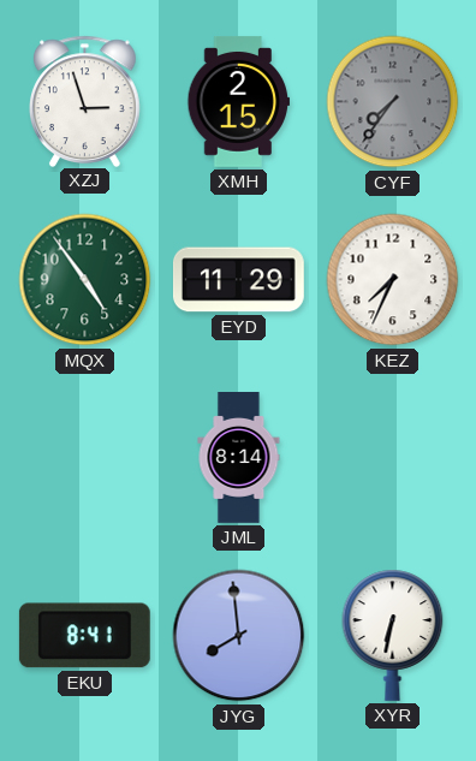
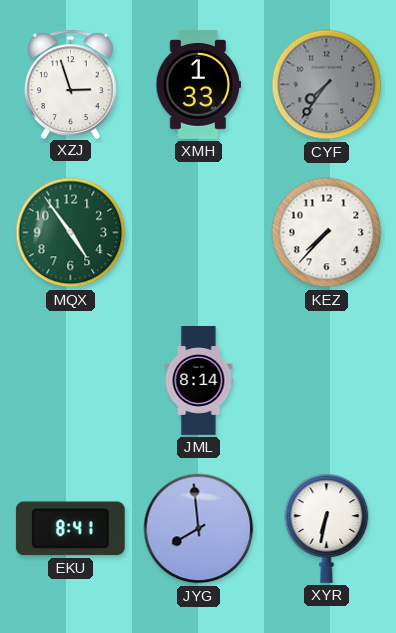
XMH: 2:15 -> 1:33
EYD: 11:29 -> none
KEZ: 7:34 -> 7:37
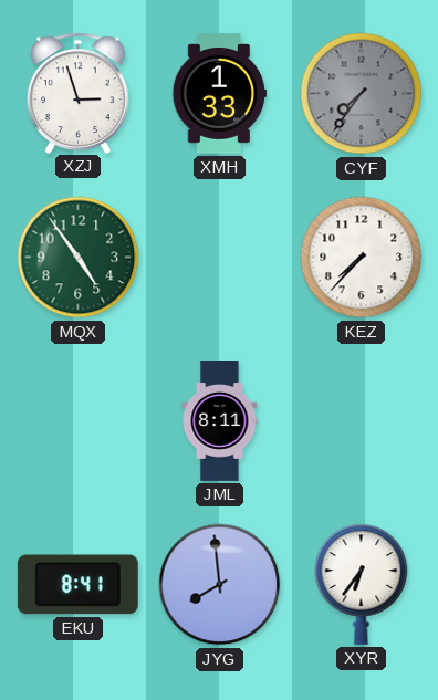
JML: 8:14 -> 8:11
XYR: 6:32 -> 6:36
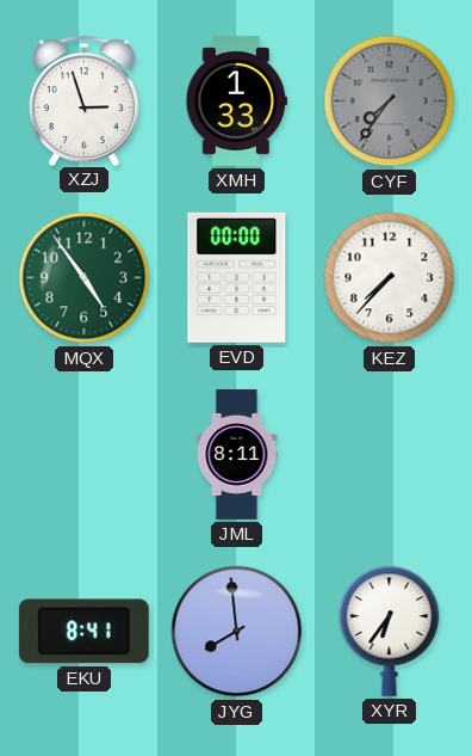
EVD: none -> 00:00
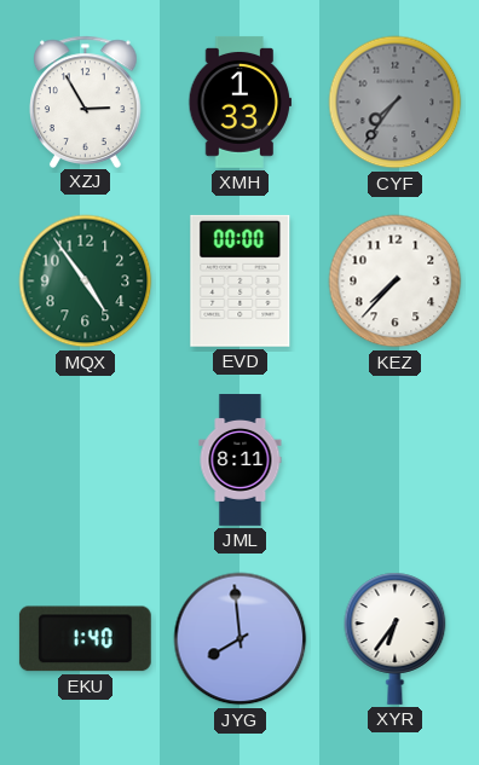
XZJ: 2:57 -> 2:55
EKU: 8:41 -> 1:40
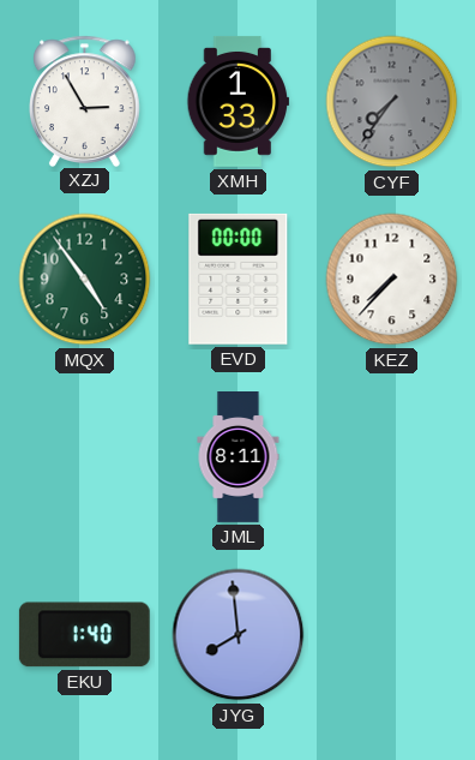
XYR: 6:36 -> none
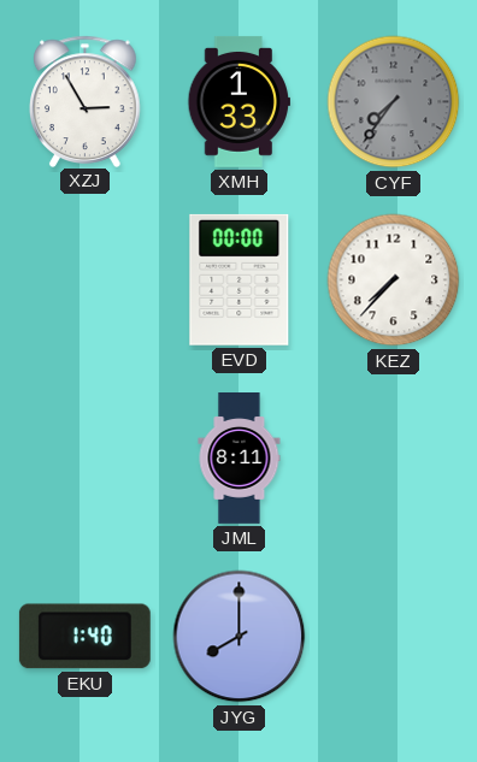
MQX: 4:54 -> none
JYG: 7:59 -> 8:00
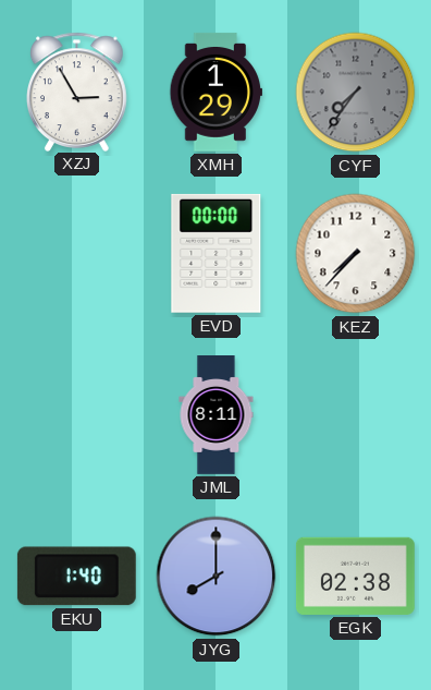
XMH: 1:33 -> 1:29
EGK: none -> 02:38
